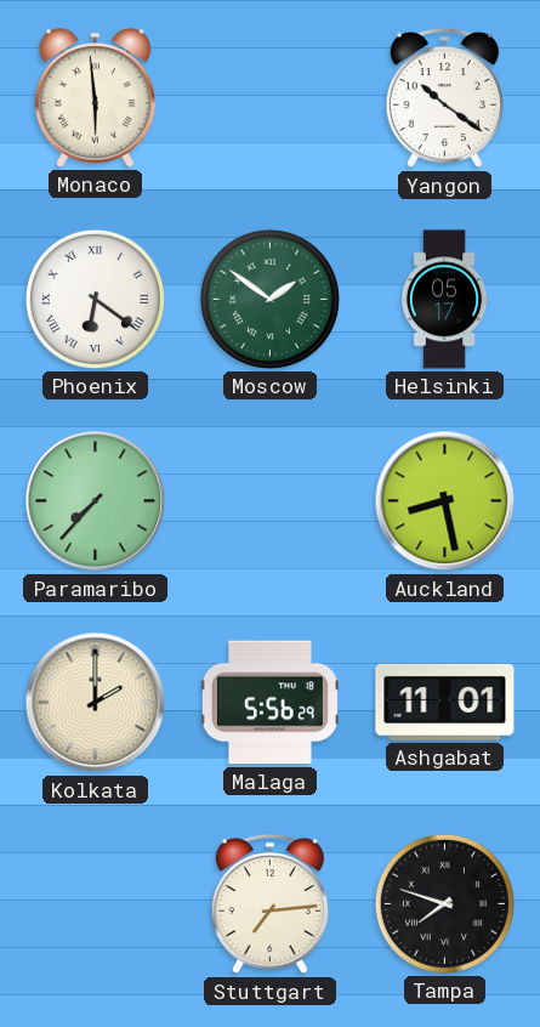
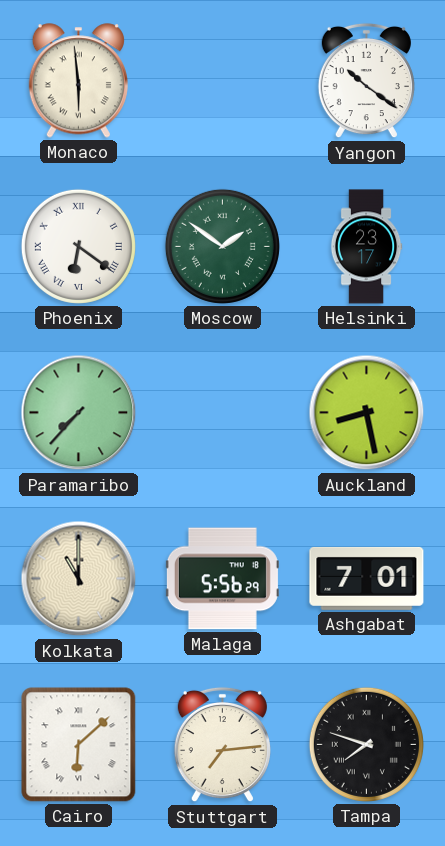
Helsinki: 05:17 -> 23:17
Kolkata: 2:00 -> 11:00
Ashgabat: 11:01 -> 7:01
Cairo: none -> 6:08
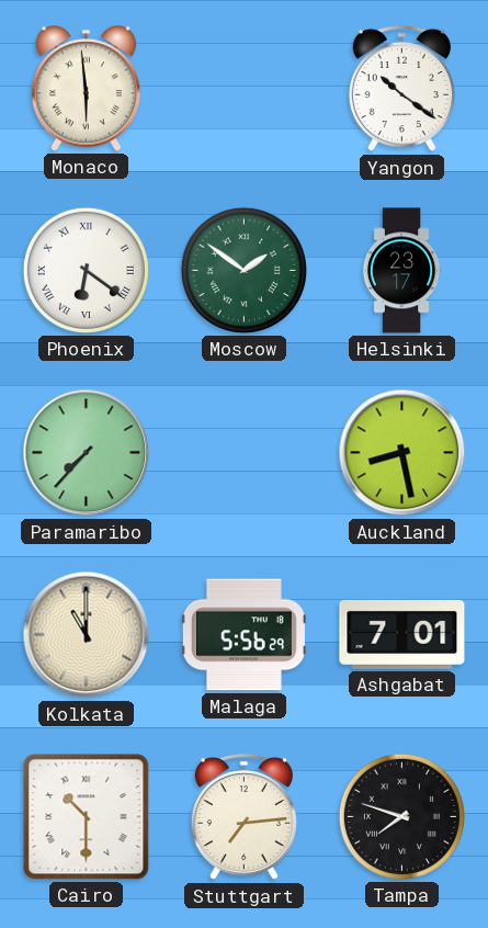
Cairo: 6:08 -> 10:30
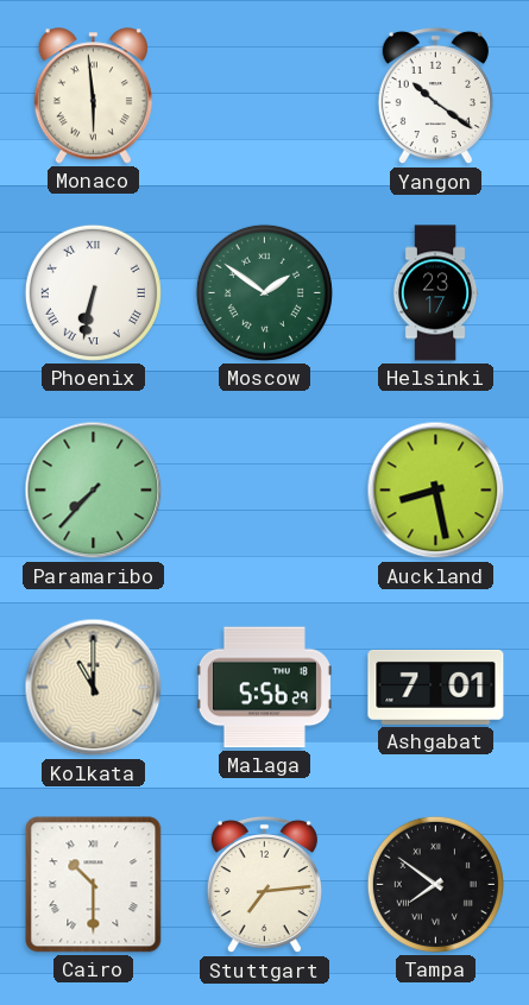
Phoenix: 6:21 -> 6:32
Tampa: 7:48 -> 7:51
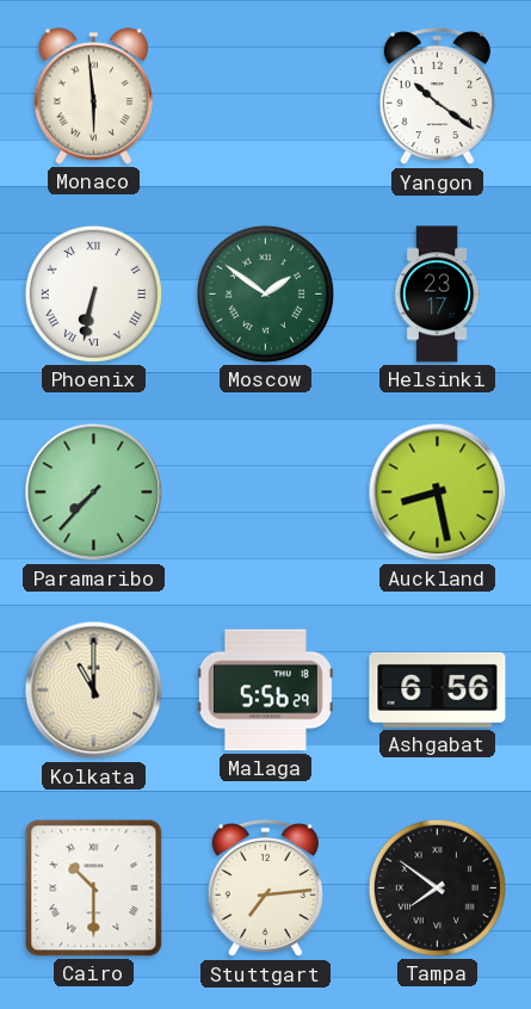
Ashgabat: 7:01 -> 6:56
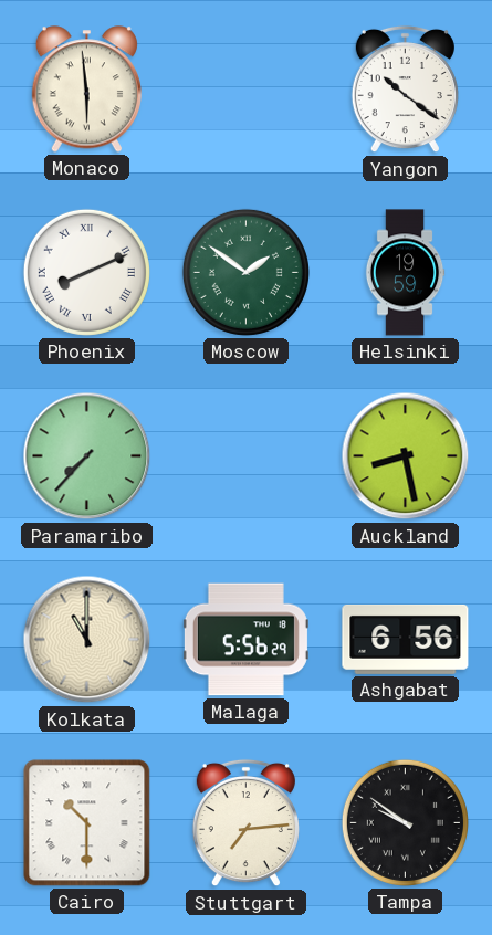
Phoenix: 6:32 -> 8:11
Helsinki: 23:17 -> 19:59
Tampa: 7:51 -> 9:51
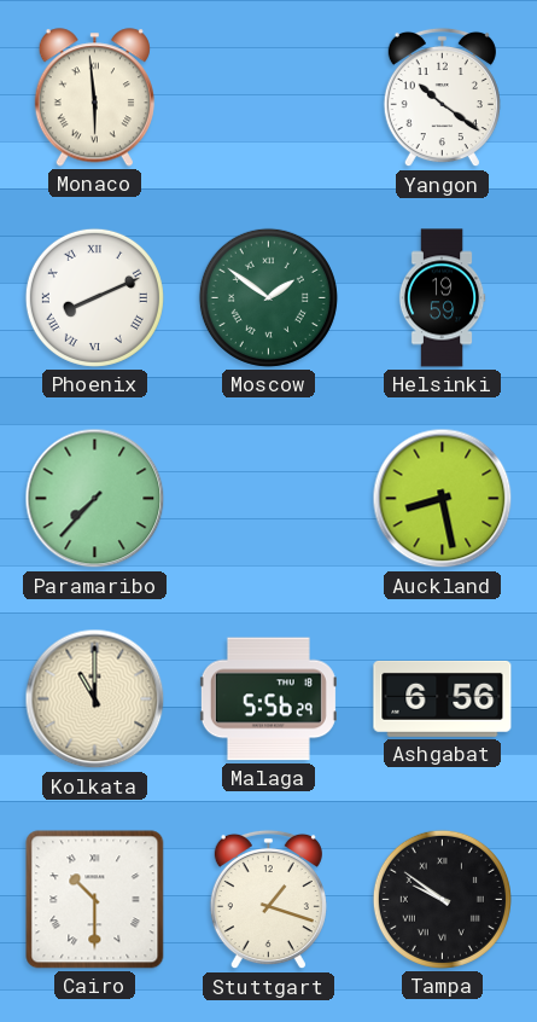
Stuttgart: 7:14 -> 1:18
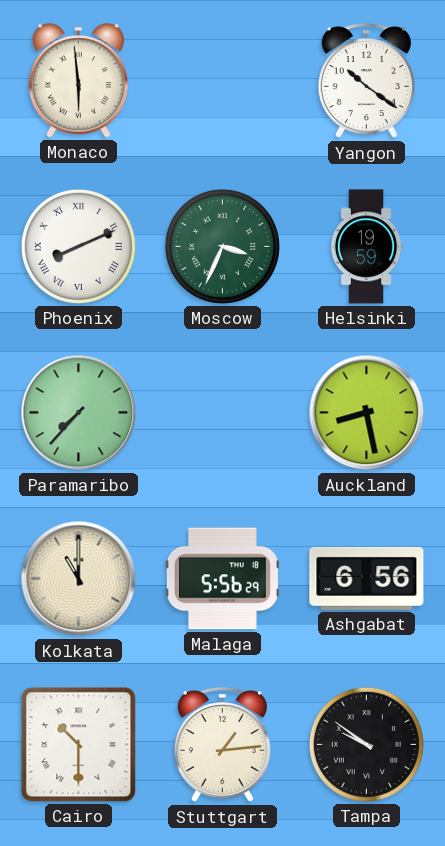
Moscow: 1:51 -> 3:34
Stuttgart: 1:18 -> 1:14
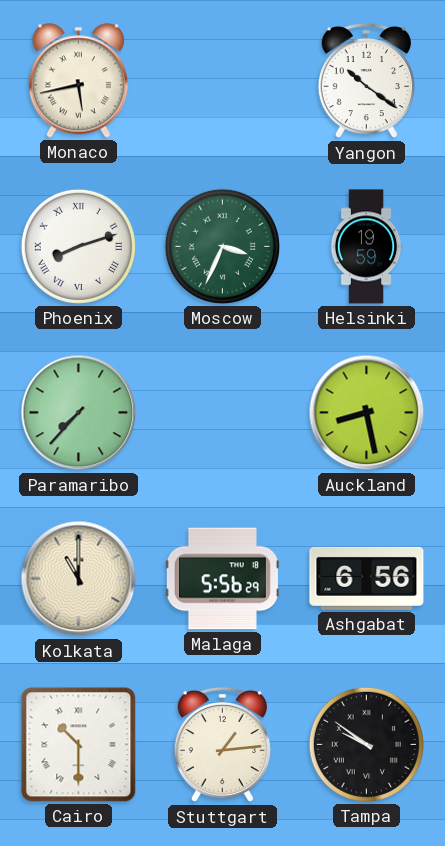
Monaco: 5:59 -> 5:43
Phoenix: 8:11 -> 8:12
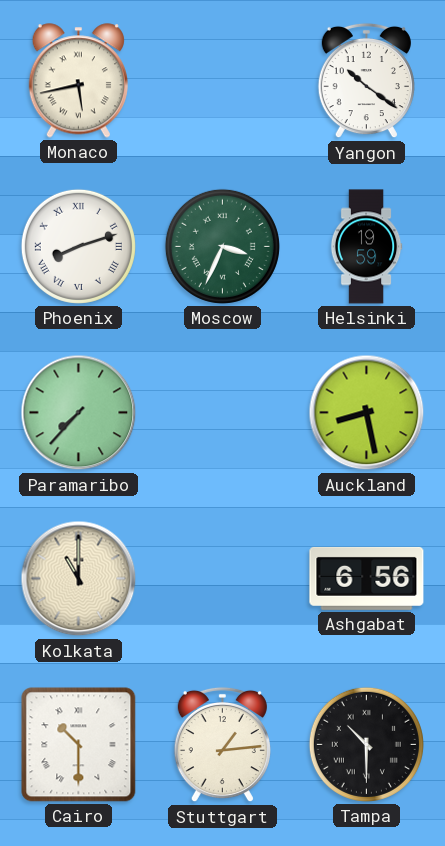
Malaga: 5:56 -> none
Tampa: 9:51 -> 10:30
